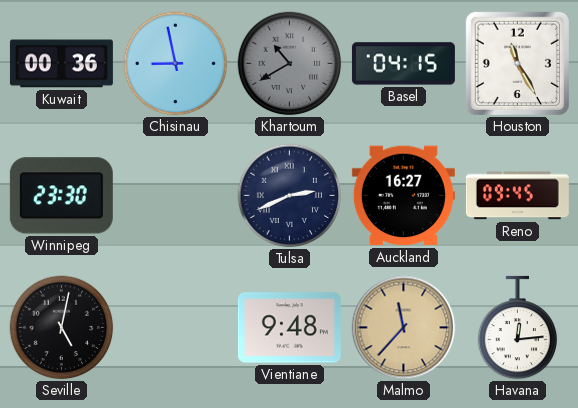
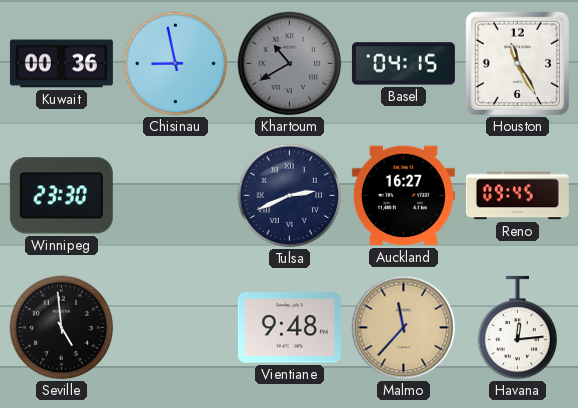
Seville: 5:02 -> 4:59
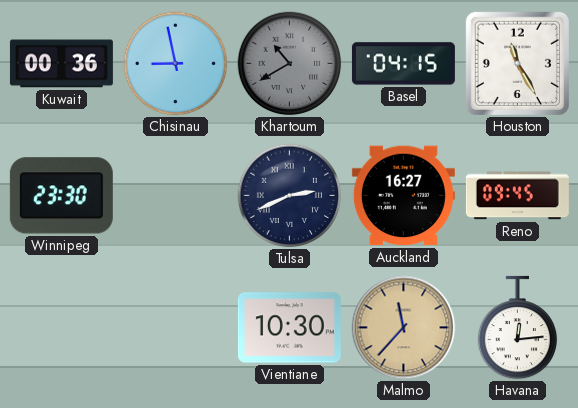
Seville: 4:59 -> none
Vientiane: 9:48 -> 10:30
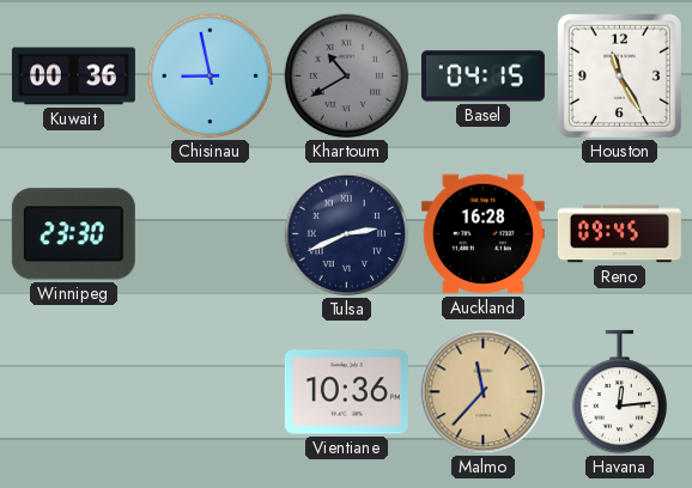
Auckland: 16:27 -> 16:28
Vientiane: 10:30 -> 10:36
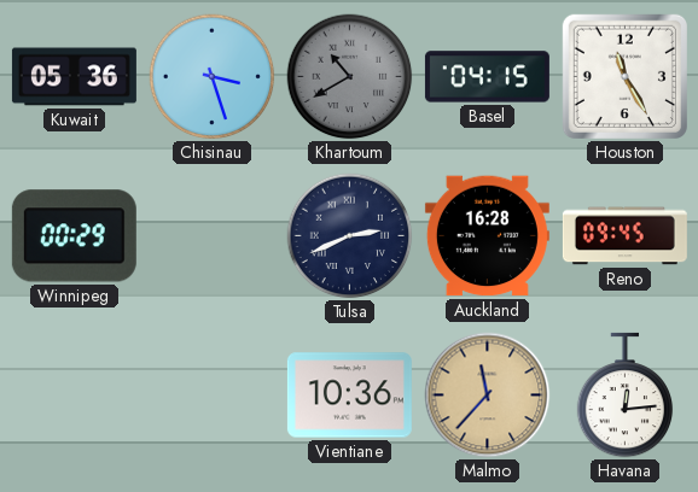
Kuwait: 00:36 -> 05:36
Chisinau: 8:58 -> 3:27
Winnipeg: 23:30 -> 00:29
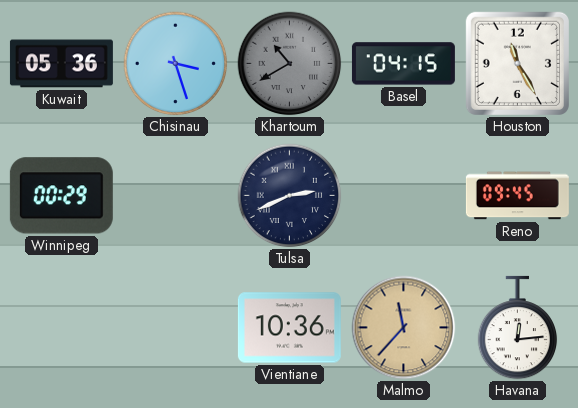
Auckland: 16:28 -> none
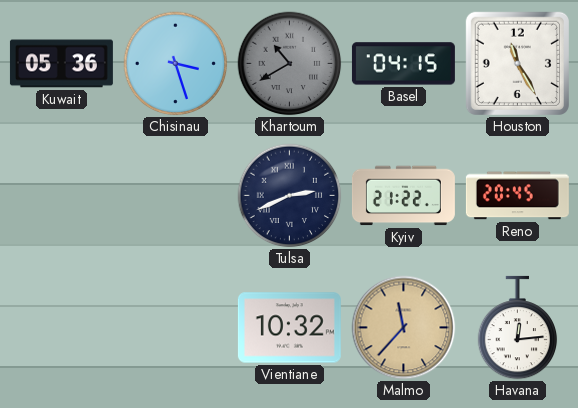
Winnipeg: 00:29 -> none
Kyiv: none -> 21:22
Reno: 09:45 -> 20:45
Vientiane: 10:36 -> 10:32
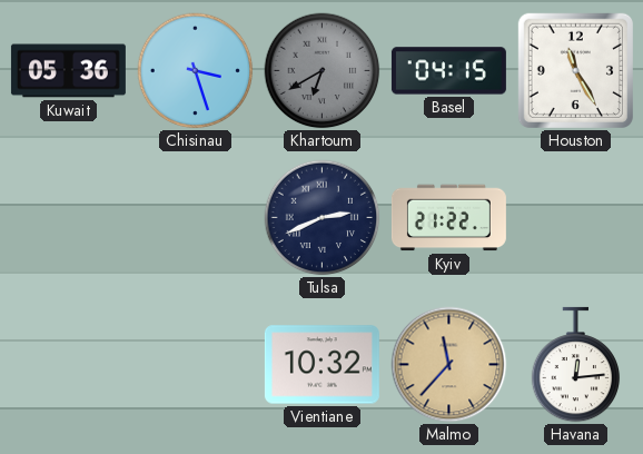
Khartoum: 10:40 -> 6:40
Reno: 20:45 -> none
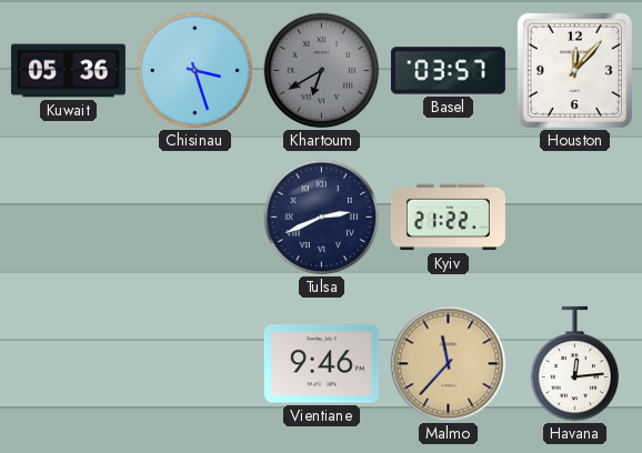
Basel: 04:15 -> 03:57
Houston: 11:25 -> 12:07
Vientiane: 10:32 -> 9:46
